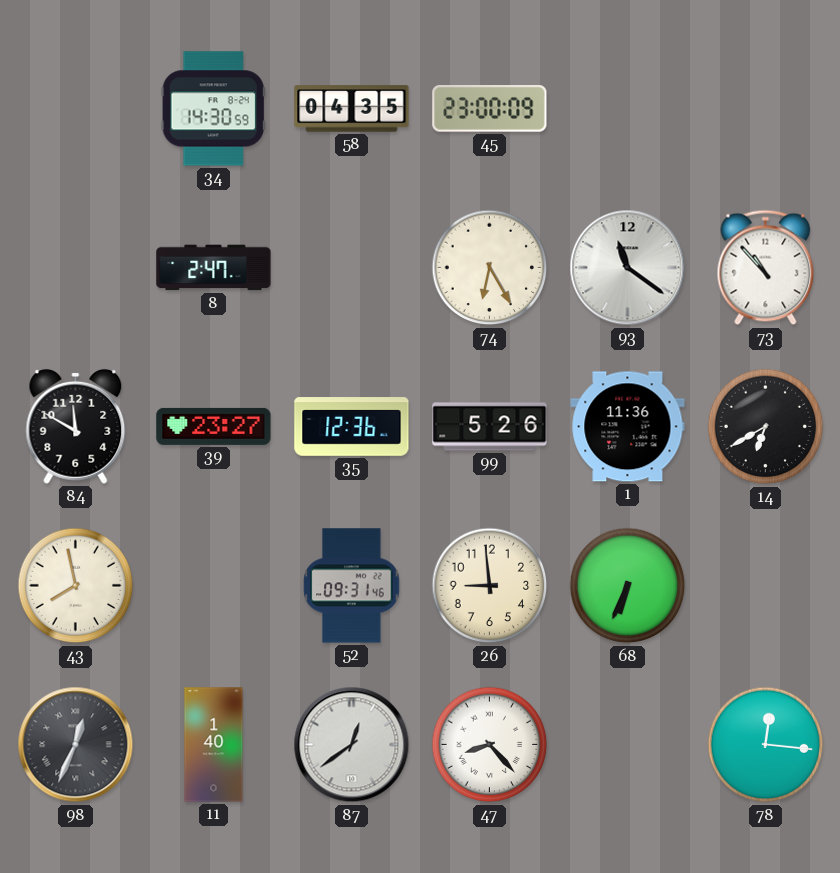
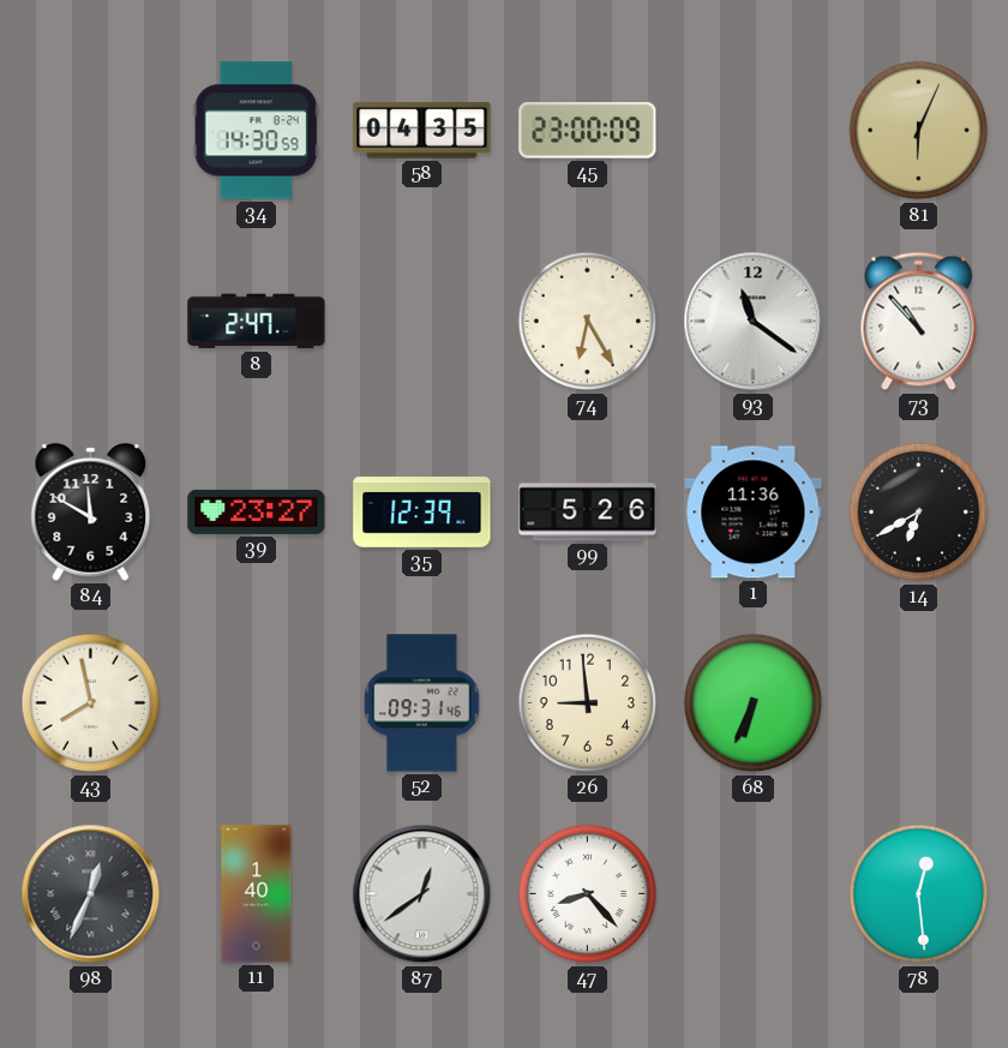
81: none -> 6:04
35: 12:36 -> 12:39
78: 12:16 -> 12:29
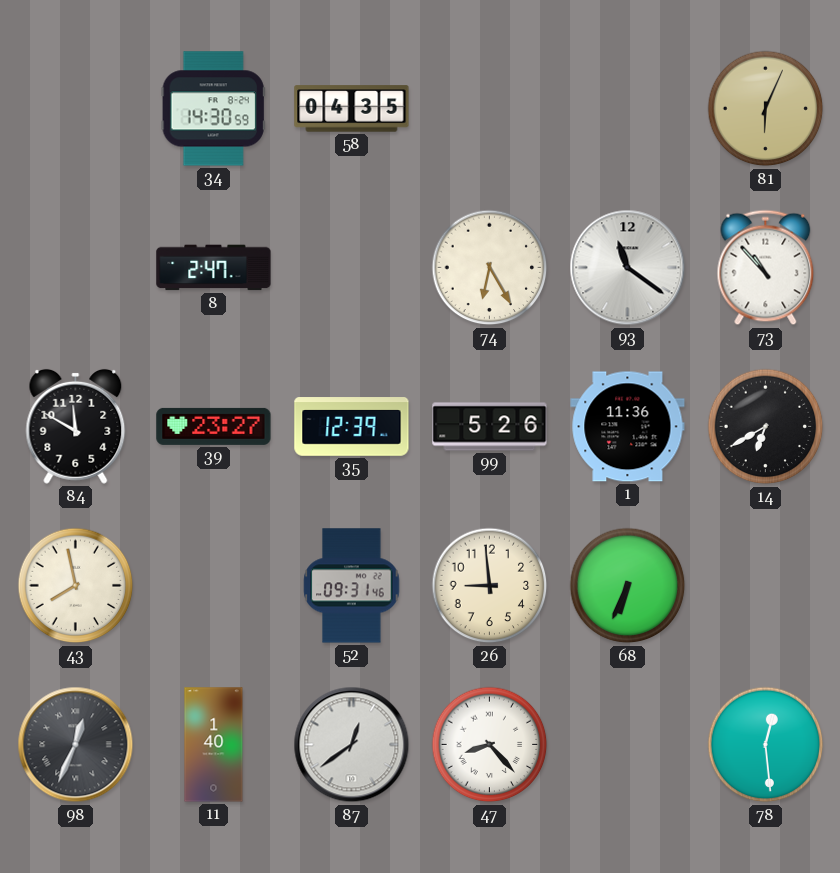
45: 23:00 -> none
